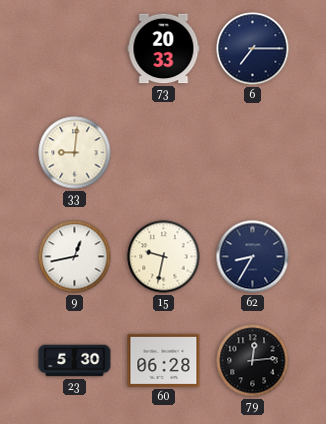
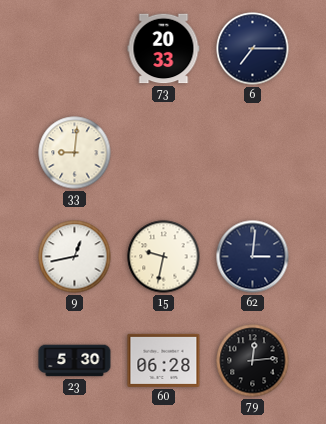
62: 8:35 -> 3:01
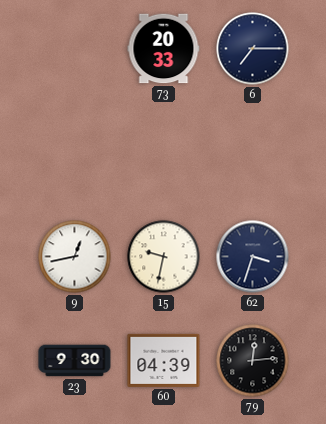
33: 9:01 -> none
62: 3:01 -> 3:33
23: 5:30 -> 9:30
60: 06:28 -> 04:39
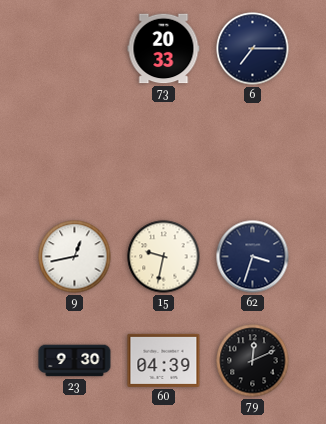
79: 12:14 -> 12:11
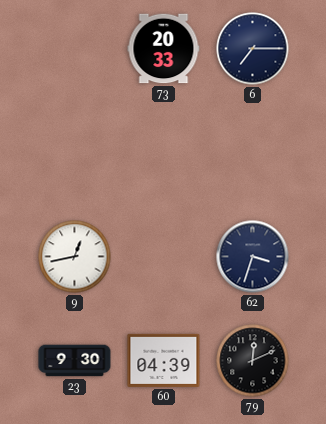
15: 9:32 -> none
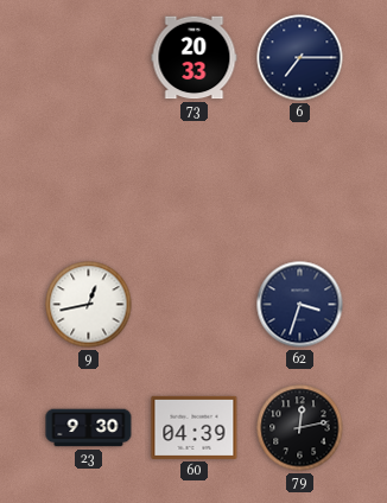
79: 12:11 -> 12:13
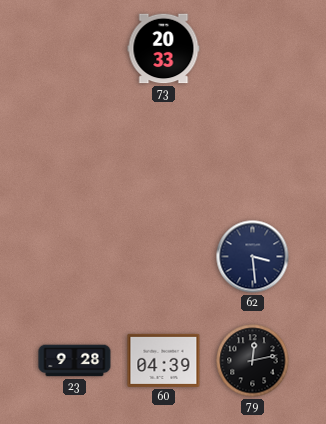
6: 7:15 -> none
9: 12:43 -> none
62: 3:33 -> 3:29
23: 9:30 -> 9:28
